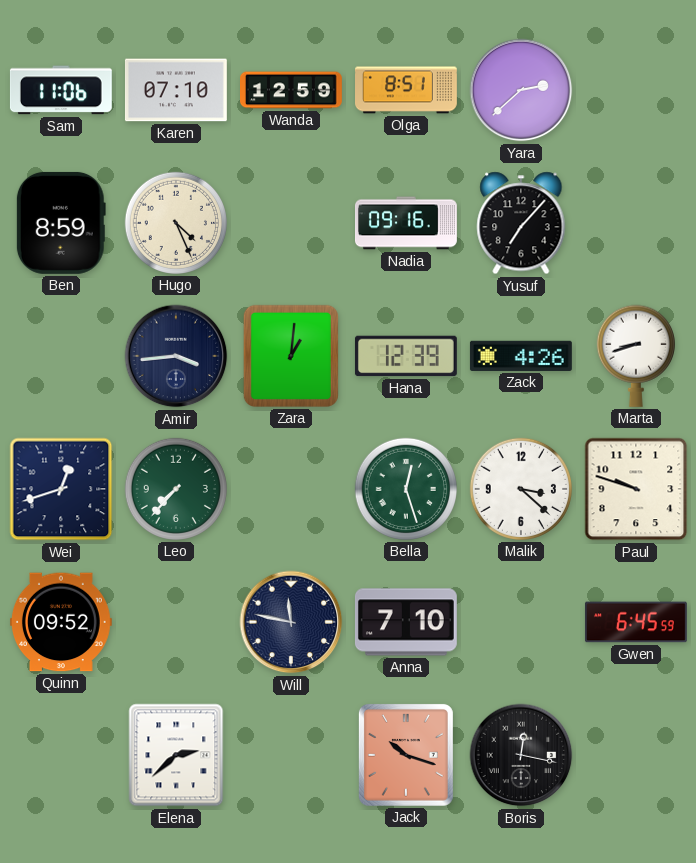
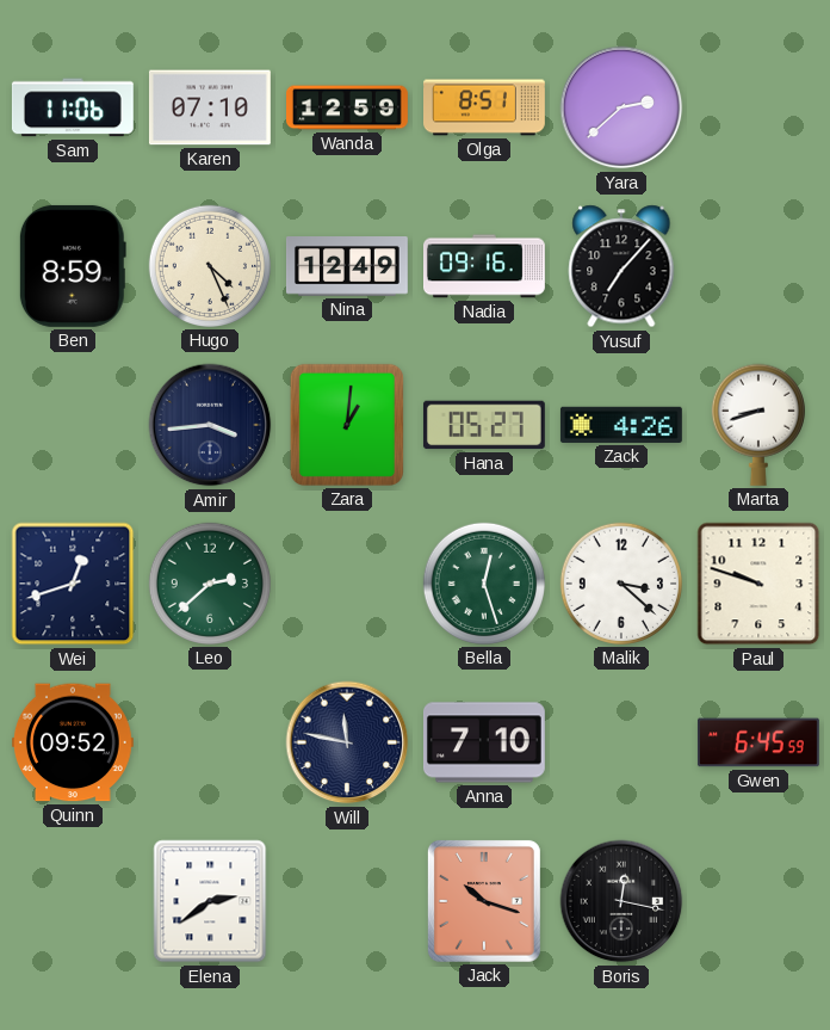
Nina: none -> 12:49
Hana: 12:39 -> 05:27
Leo: 7:37 -> 2:38
Elena: 2:38 -> 2:39
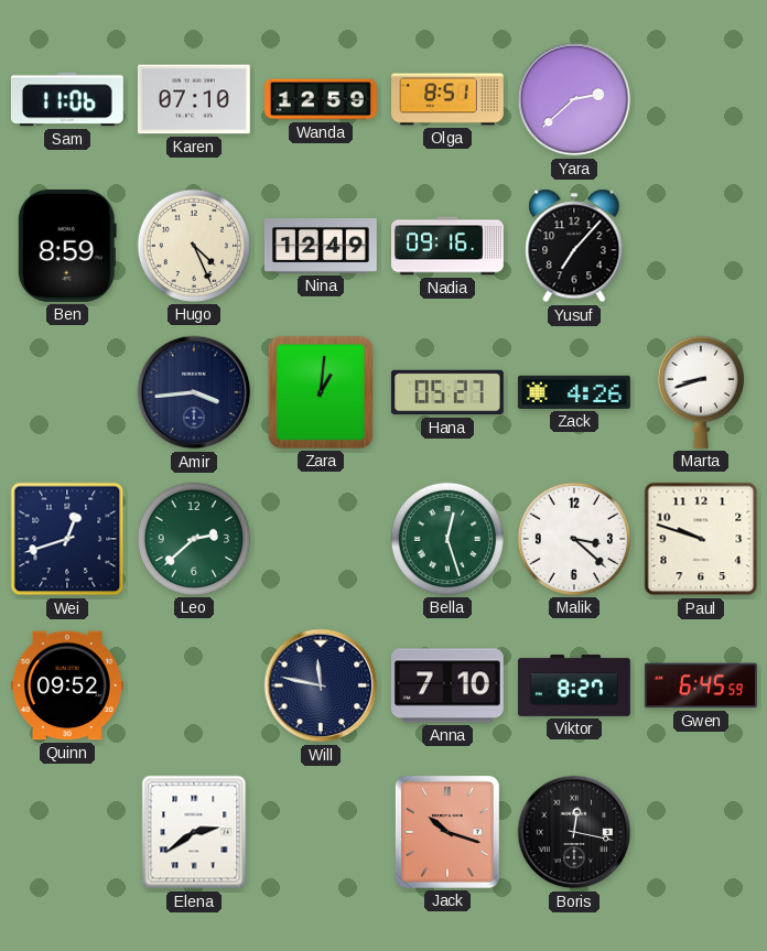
Viktor: none -> 8:27
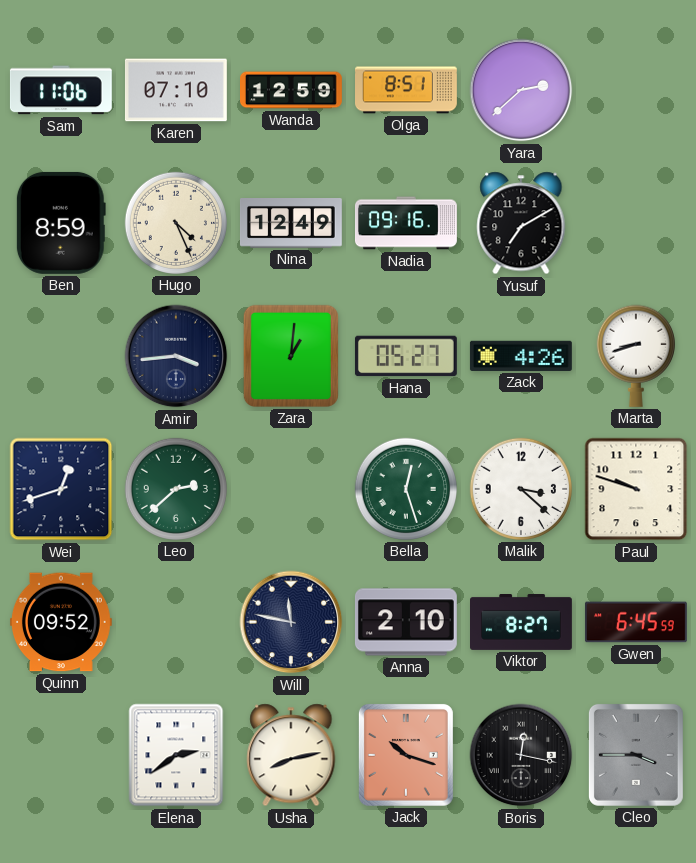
Yusuf: 7:07 -> 7:10
Anna: 7:10 -> 2:10
Usha: none -> 8:13
Cleo: none -> 3:45
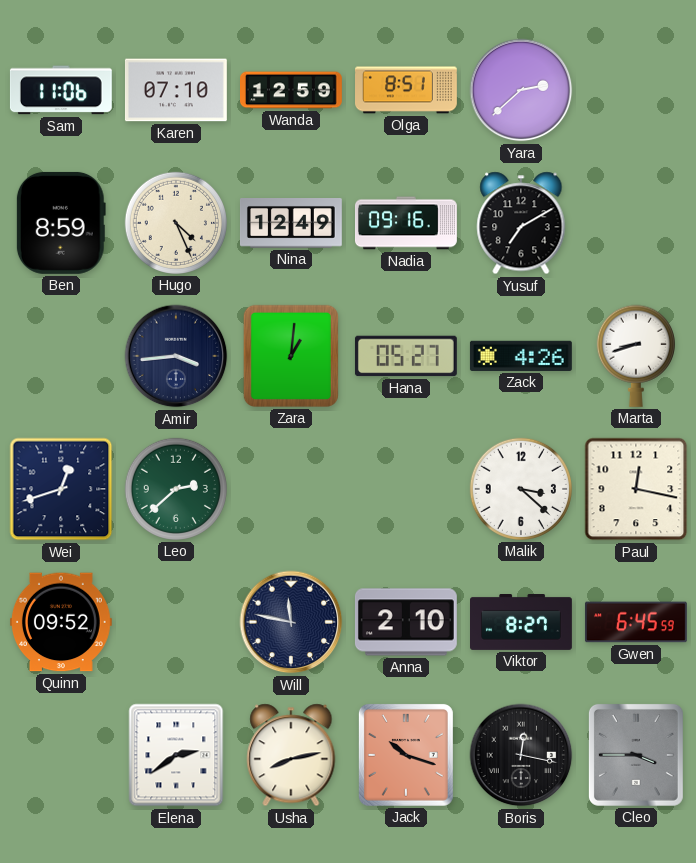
Bella: 12:27 -> none
Paul: 9:48 -> 12:17
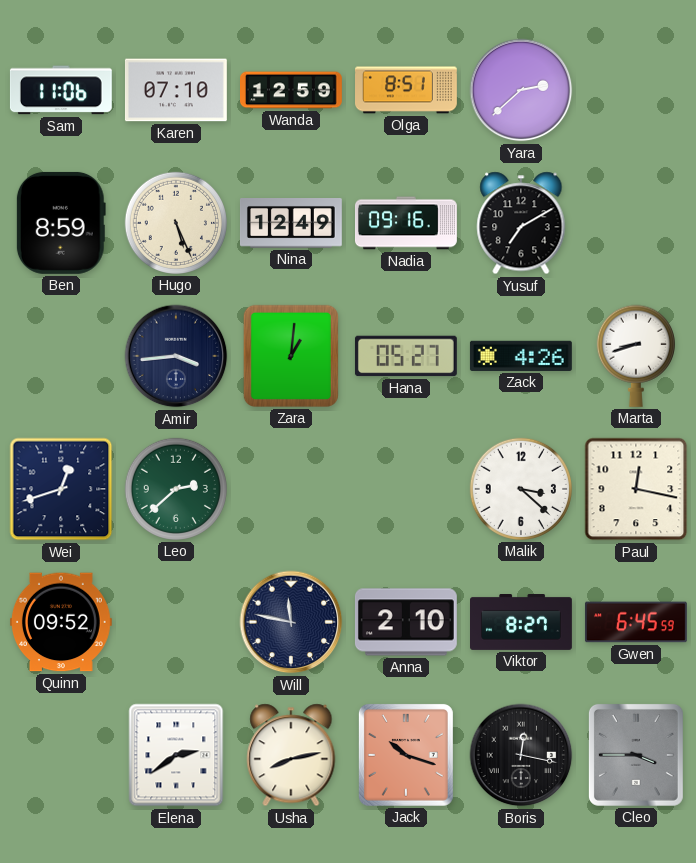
Hugo: 4:26 -> 5:26
